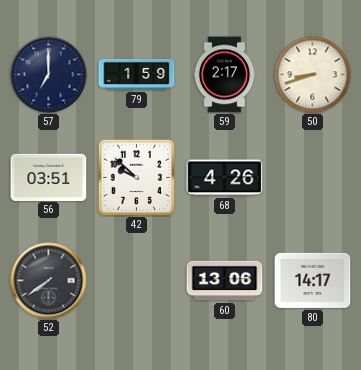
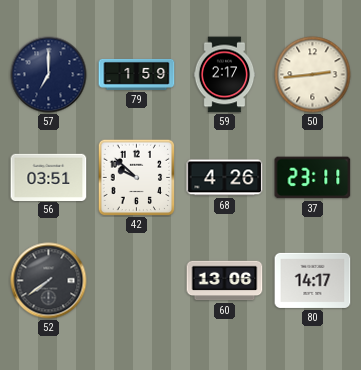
50: 8:42 -> 2:44
37: none -> 23:11
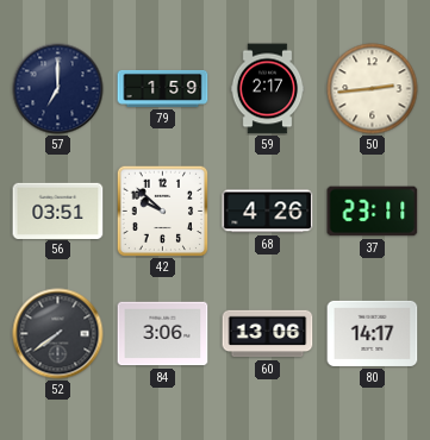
84: none -> 3:06
